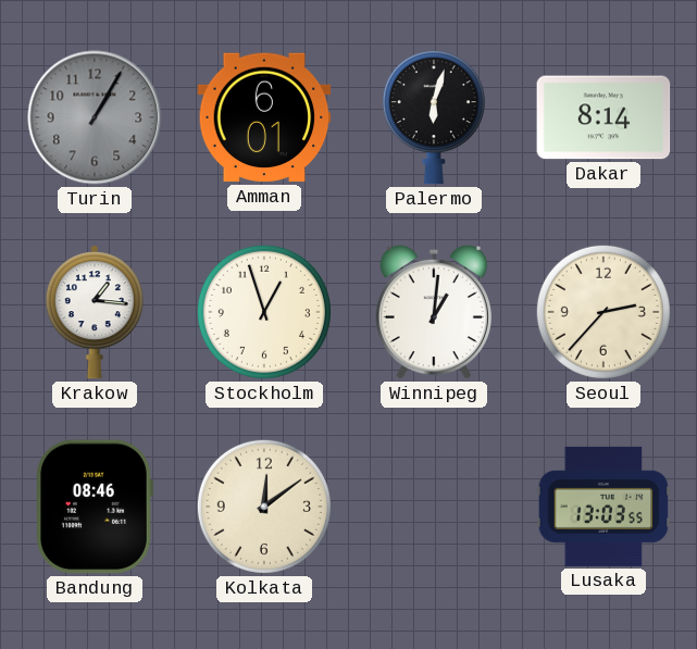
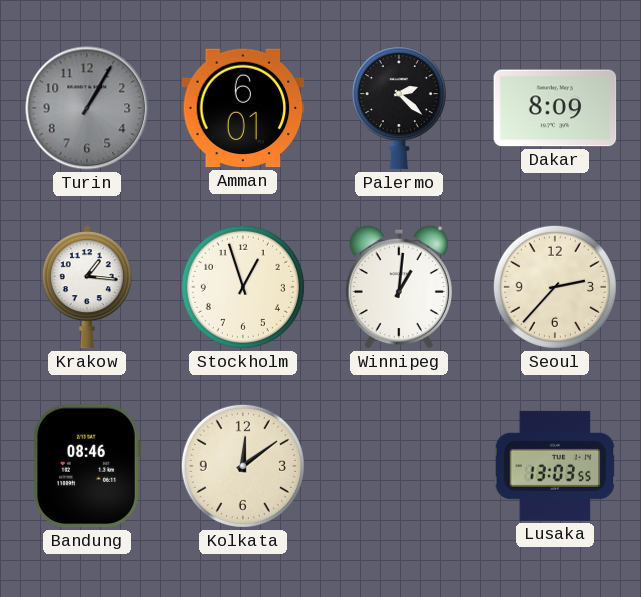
Palermo: 6:03 -> 2:22
Dakar: 8:14 -> 8:09
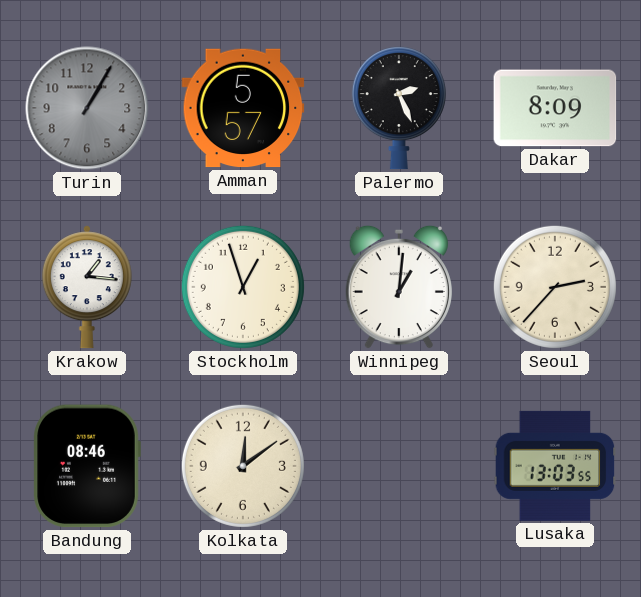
Amman: 6:01 -> 5:57
Palermo: 2:22 -> 2:26
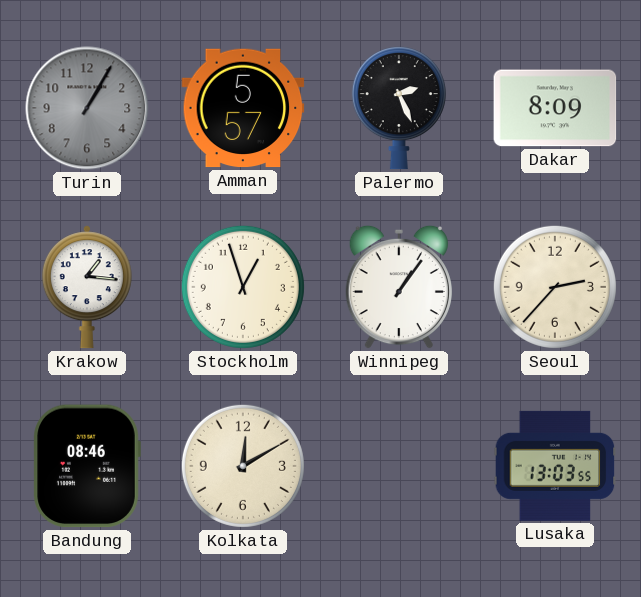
Winnipeg: 1:01 -> 1:06
Kolkata: 12:09 -> 12:10
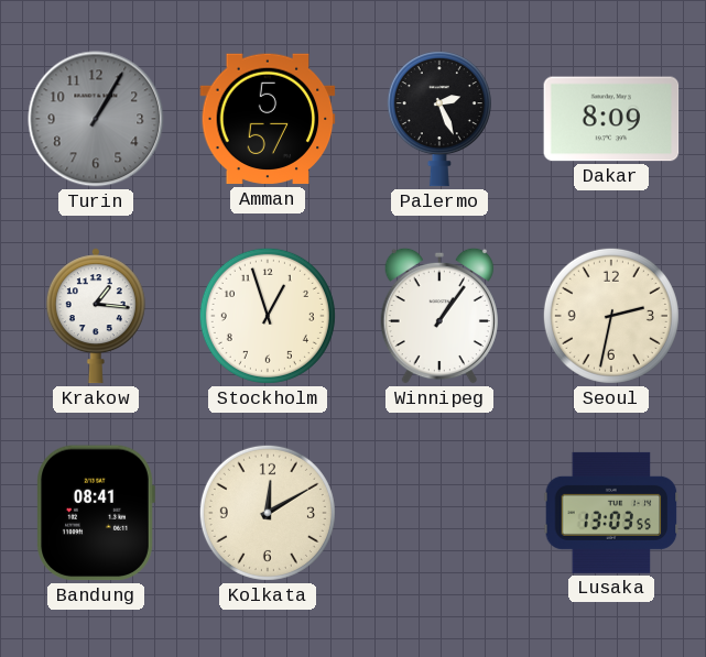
Seoul: 2:37 -> 2:32
Bandung: 08:46 -> 08:41
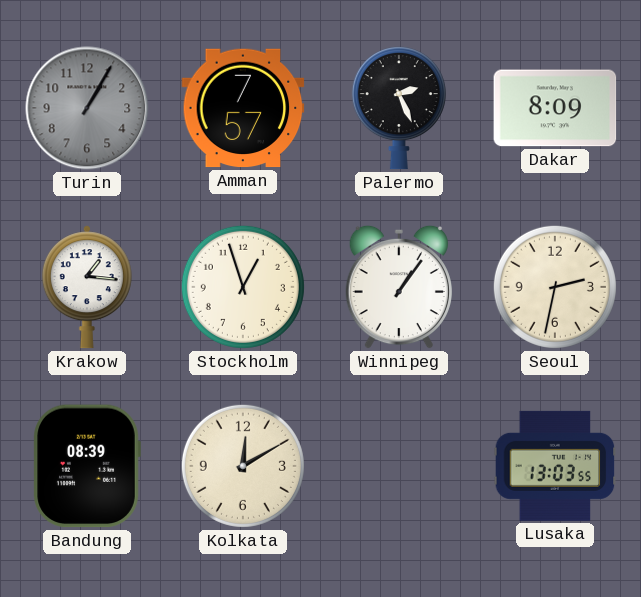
Amman: 5:57 -> 7:57
Bandung: 08:41 -> 08:39
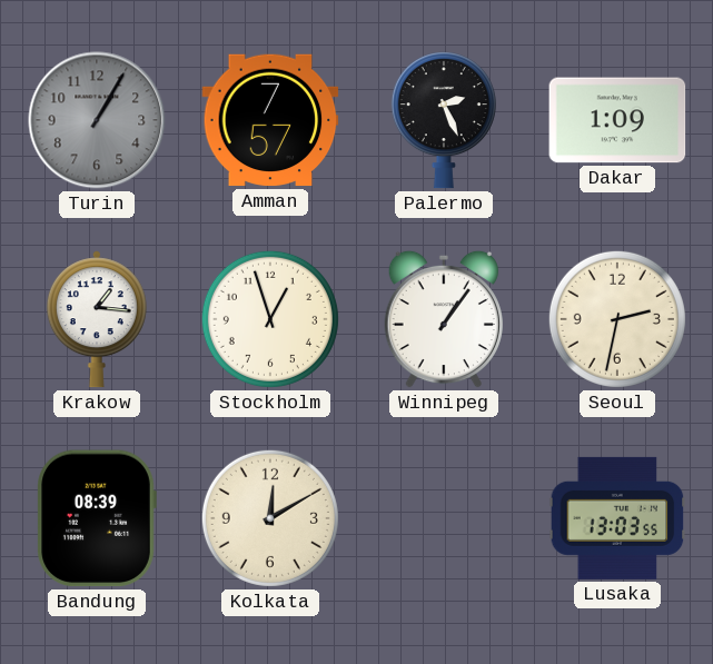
Dakar: 8:09 -> 1:09
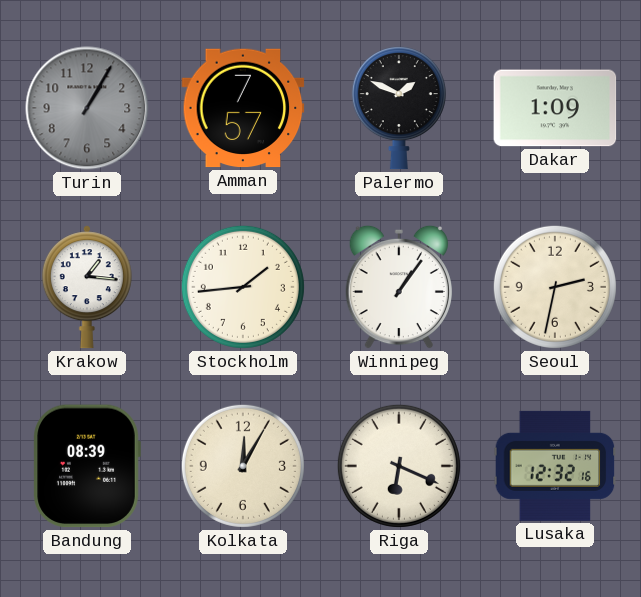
Palermo: 2:26 -> 1:49
Stockholm: 12:57 -> 1:44
Kolkata: 12:10 -> 12:05
Riga: none -> 6:19
Lusaka: 13:03 -> 12:32
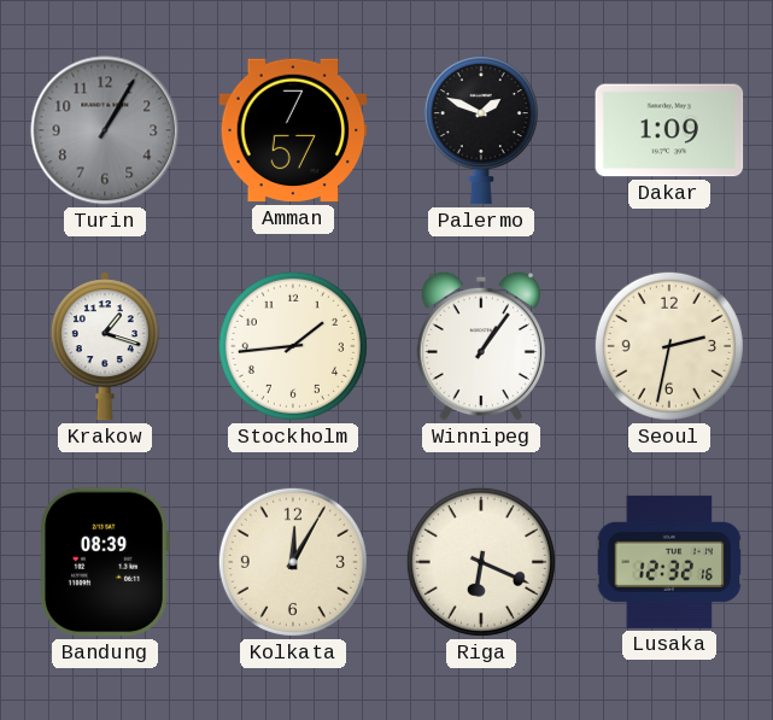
Krakow: 1:16 -> 1:18
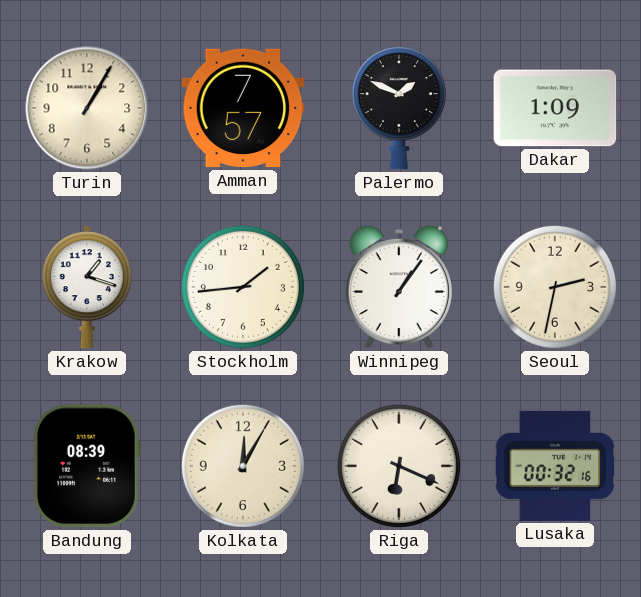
Turin dial: grey -> cream
Lusaka: 12:32 -> 00:32
